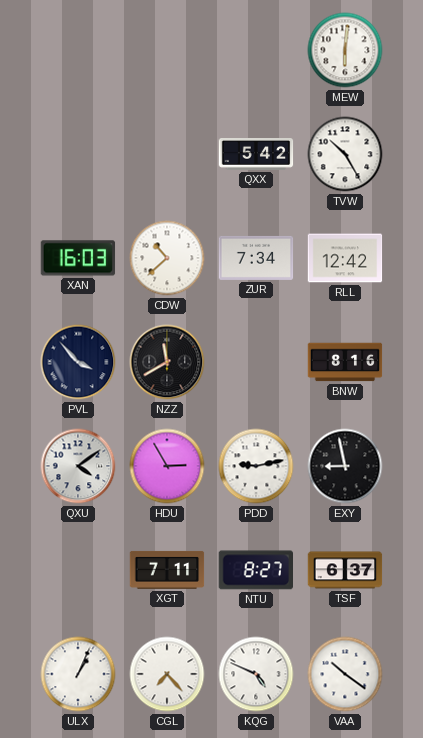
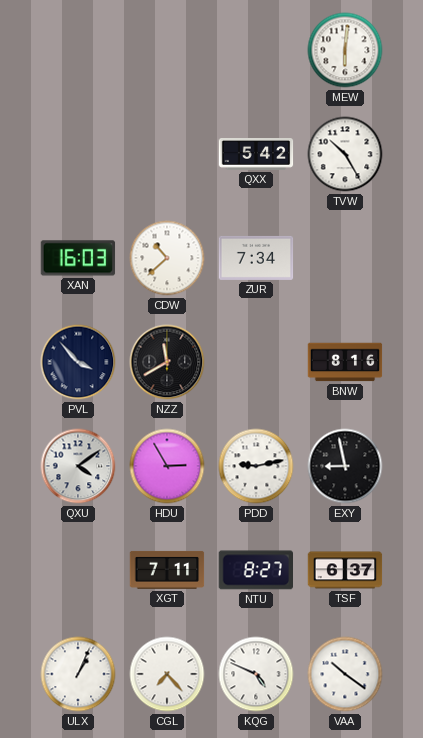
RLL: 12:42 -> none
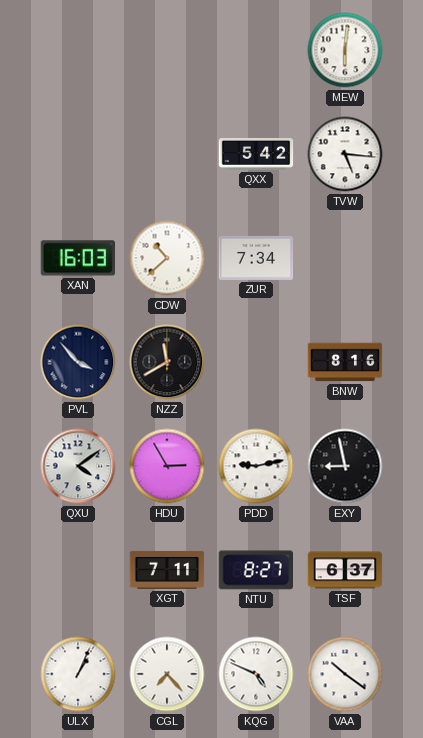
TVW: 10:25 -> 5:16
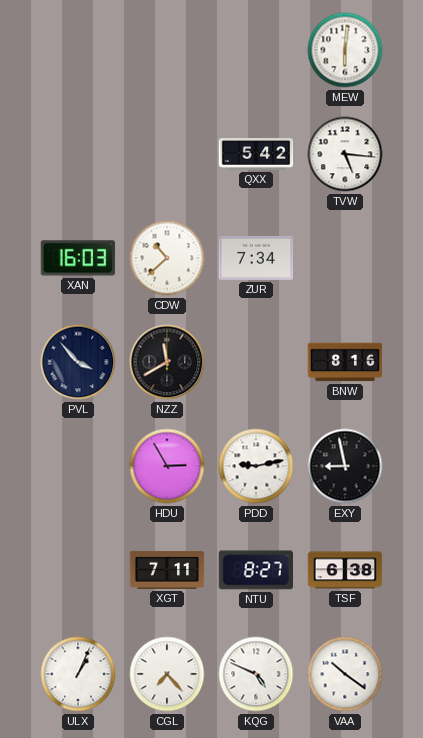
QXU: 4:09 -> none
TSF: 6:37 -> 6:38
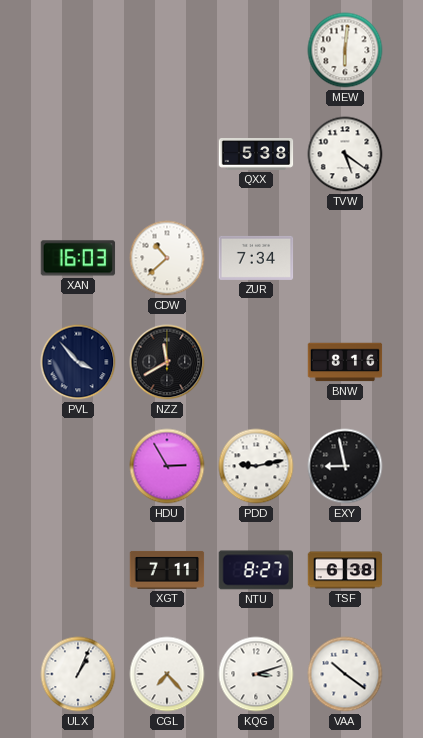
QXX: 5:42 -> 5:38
TVW: 5:16 -> 5:21
KQG: 4:49 -> 3:12
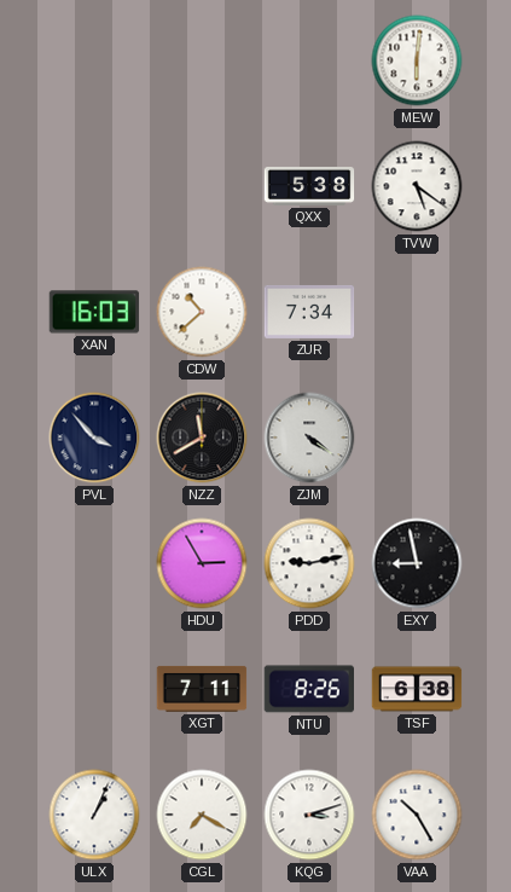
ZJM: none -> 4:21
BNW: 8:16 -> none
NTU: 8:27 -> 8:26
CGL: 7:23 -> 7:20
VAA: 10:21 -> 10:25
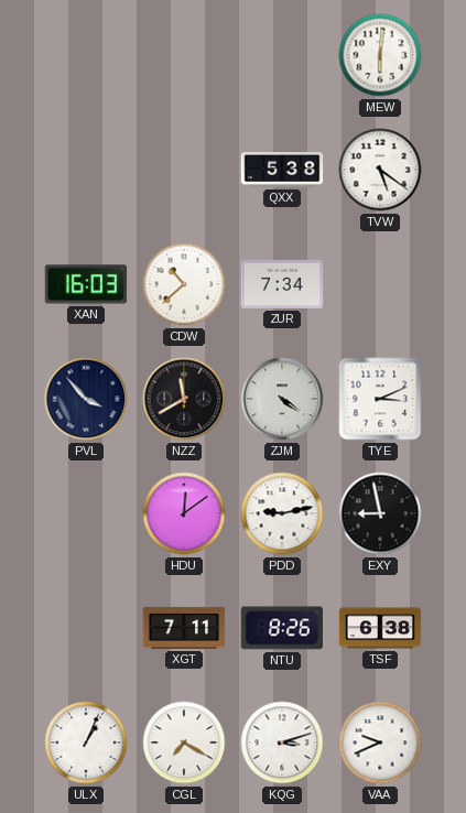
TYE: none -> 3:11
HDU: 2:55 -> 12:09
VAA: 10:25 -> 9:41
